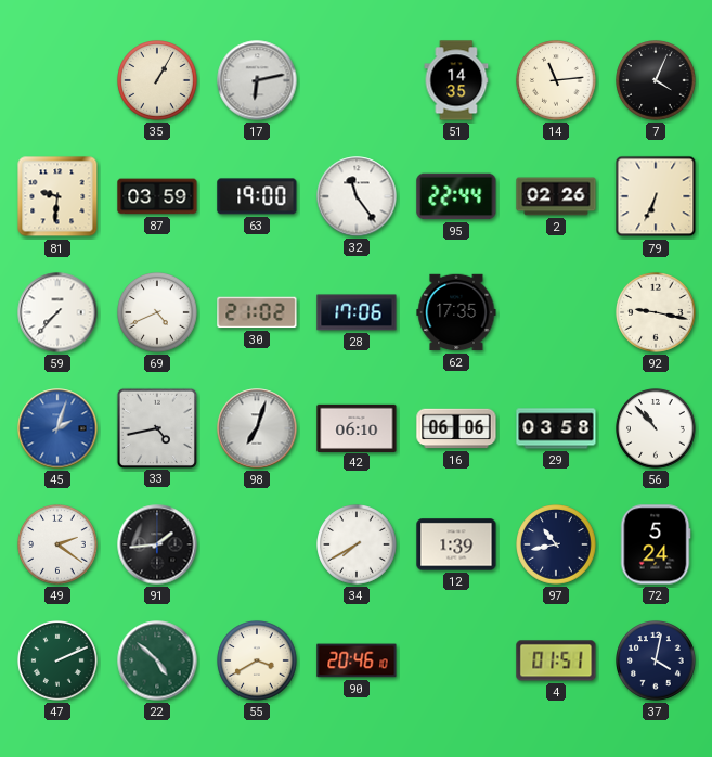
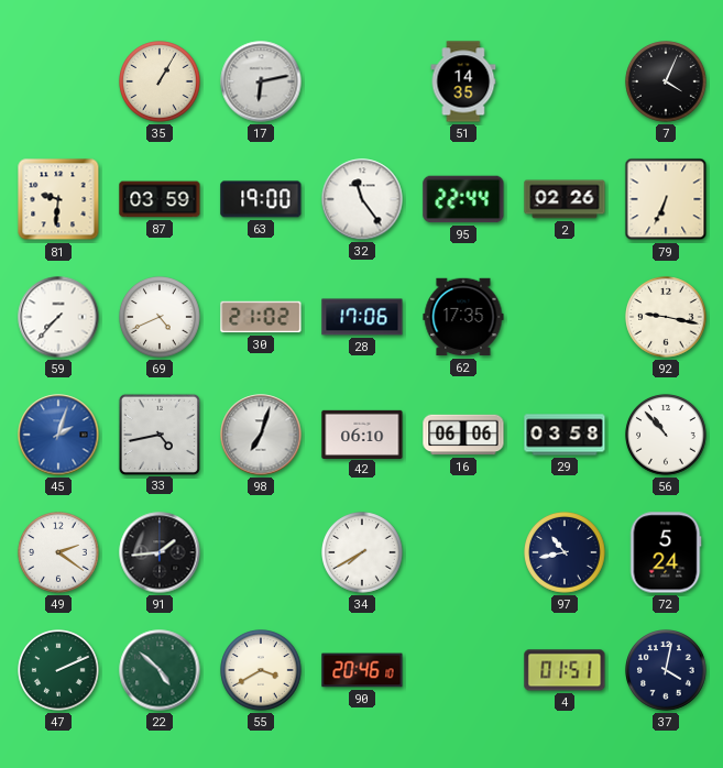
14: 11:14 -> none
12: 1:39 -> none
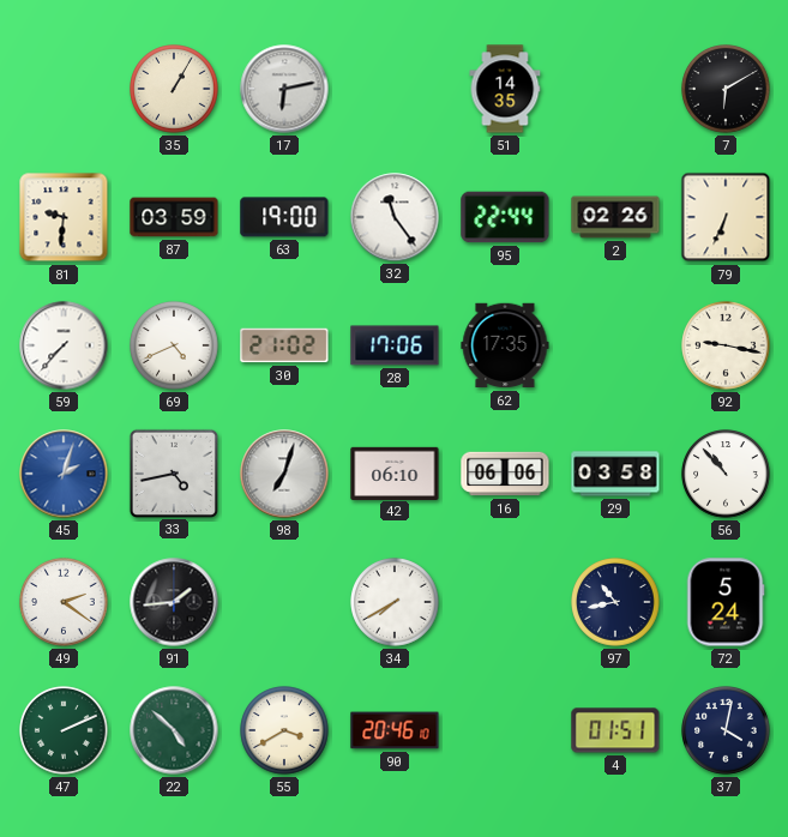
7: 4:04 -> 6:10
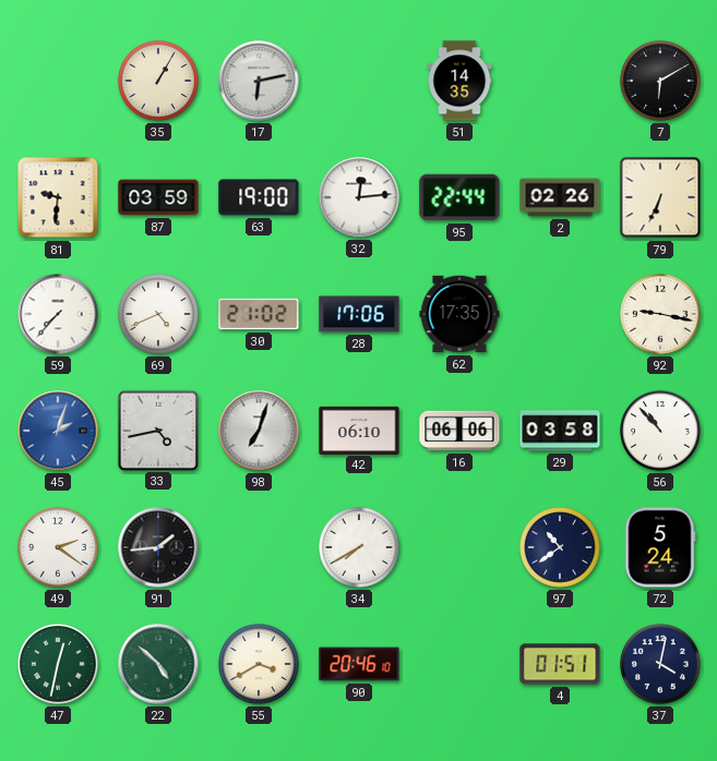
32: 11:24 -> 12:14
97: 10:43 -> 10:39
47: 2:11 -> 12:32
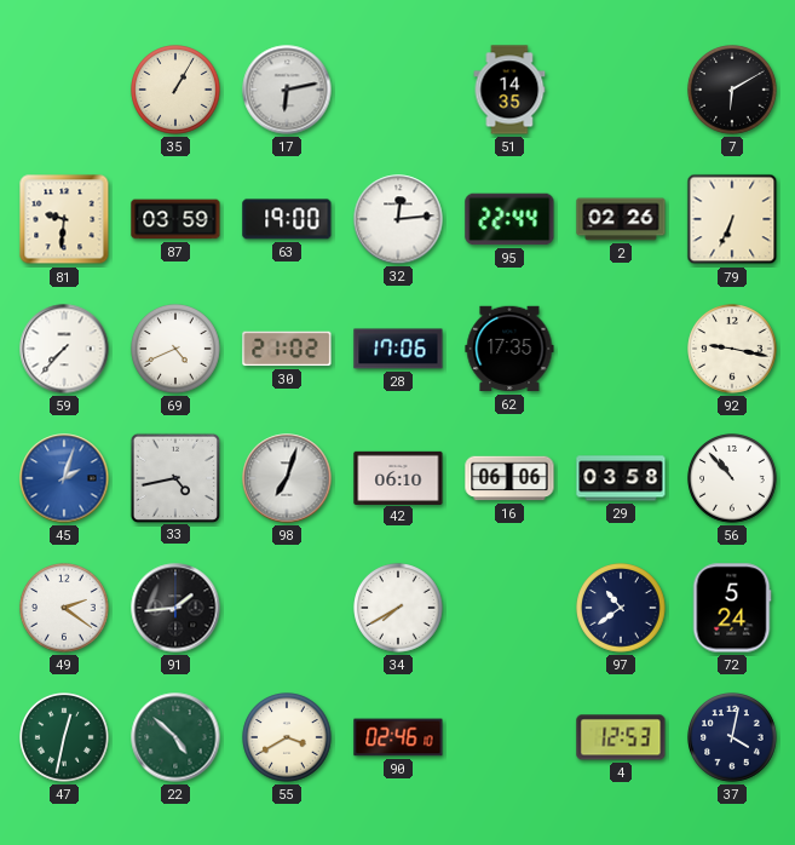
90: 20:46 -> 02:46
4: 01:51 -> 12:53
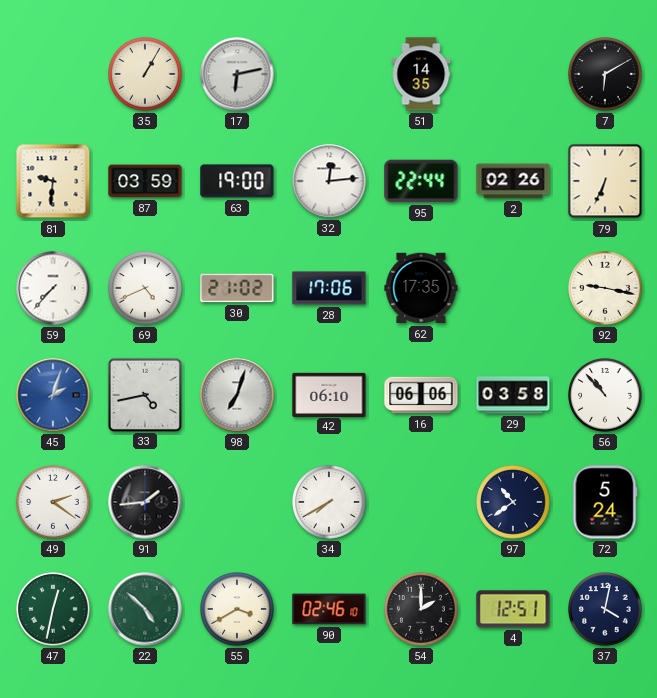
54: none -> 2:00
4: 12:53 -> 12:51
